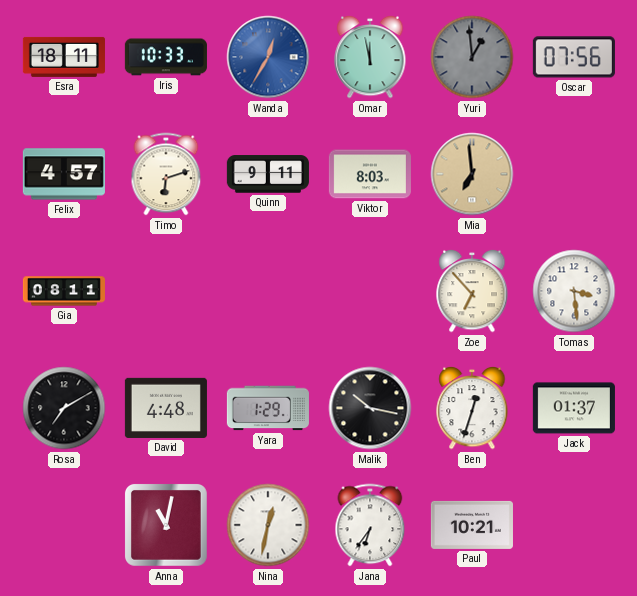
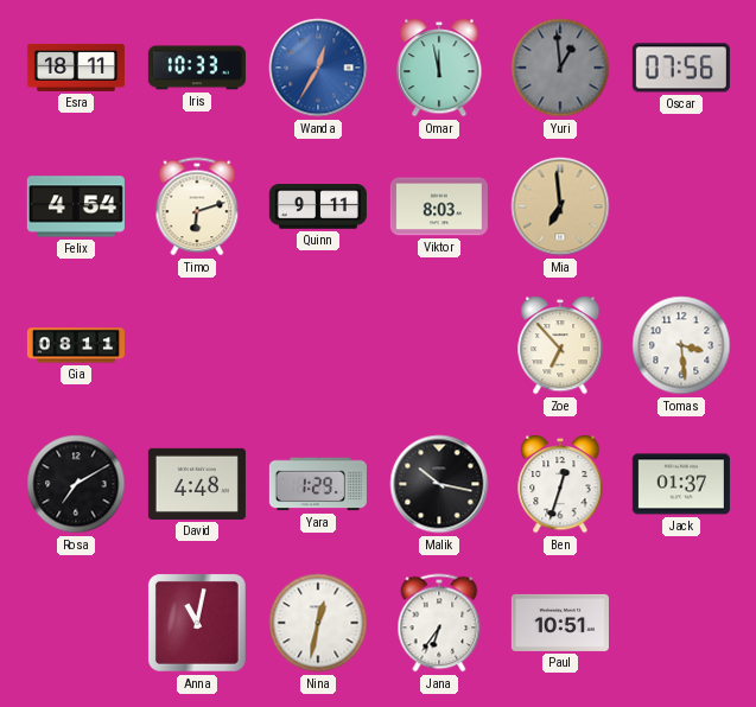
Felix: 4:57 -> 4:54
Paul: 10:21 -> 10:51
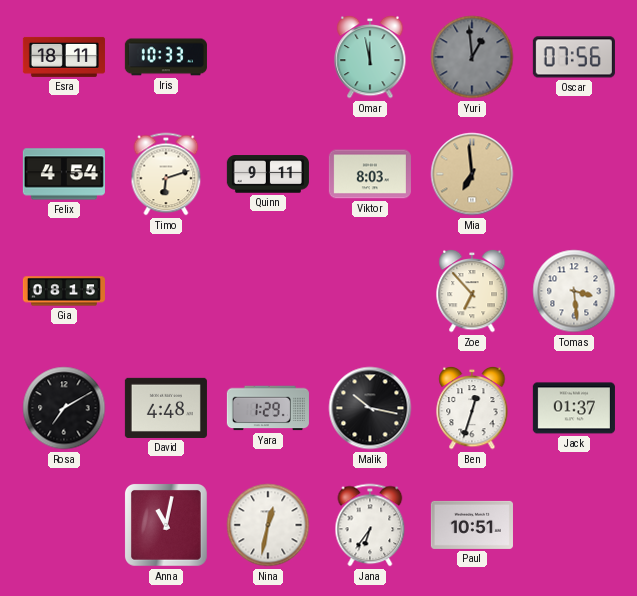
Wanda: 12:35 -> none
Gia: 08:11 -> 08:15
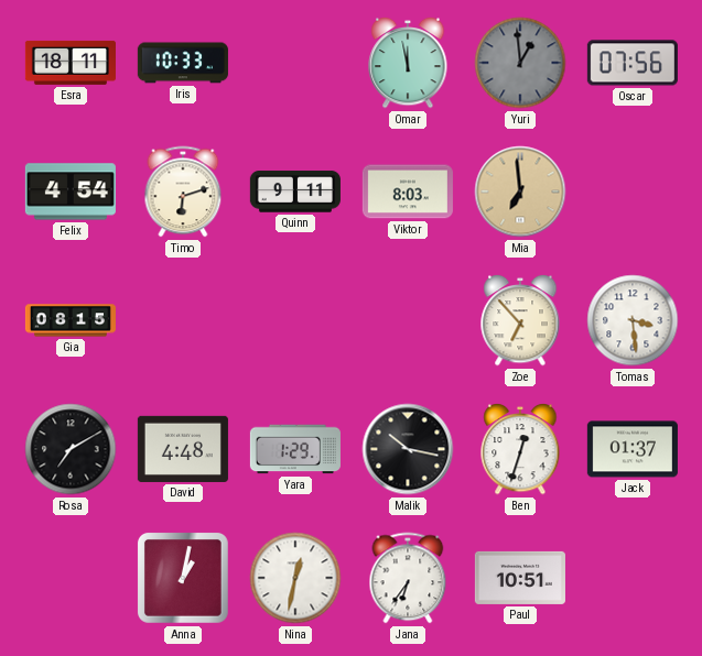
Anna: 11:02 -> 1:02
